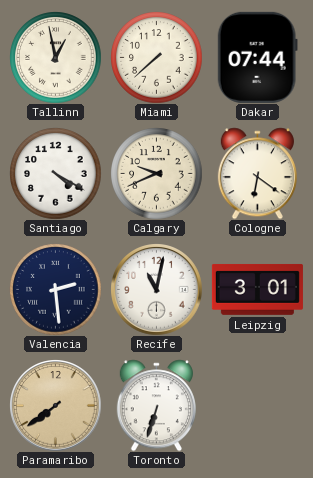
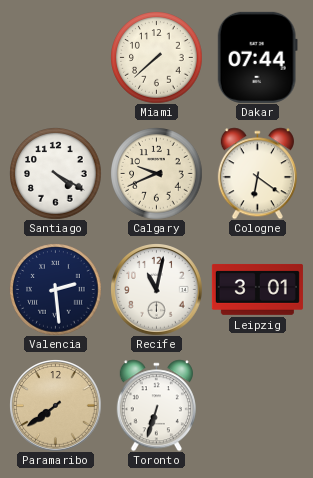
Tallinn: 12:58 -> none
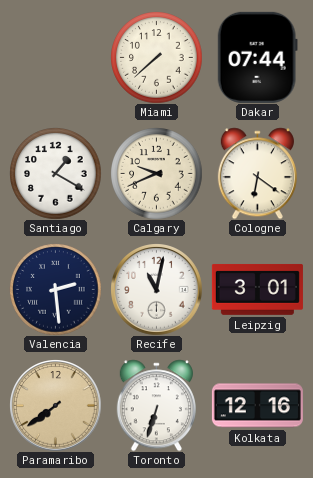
Santiago: 4:20 -> 1:20
Kolkata: none -> 12:16
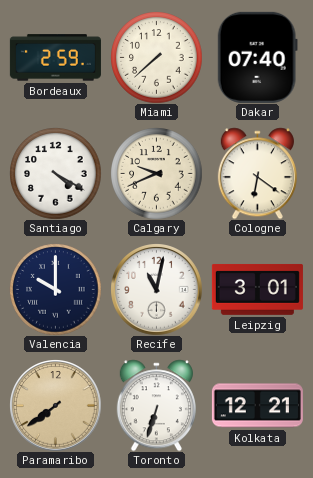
Bordeaux: none -> 2:59
Dakar: 07:44 -> 07:40
Santiago: 1:20 -> 4:20
Valencia: 2:29 -> 10:00
Kolkata: 12:16 -> 12:21
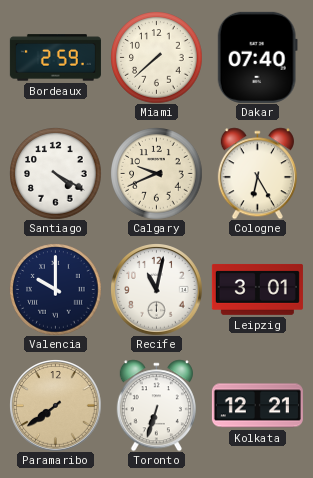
Cologne: 6:21 -> 6:25
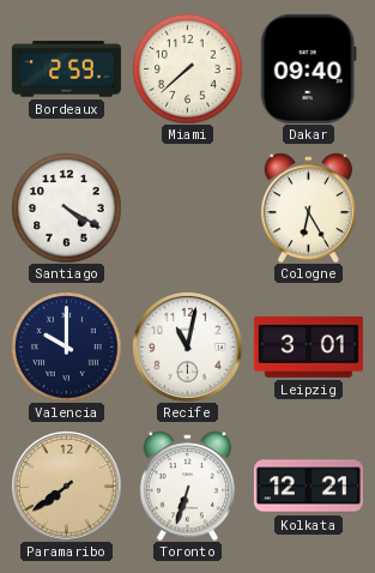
Dakar: 07:40 -> 09:40
Calgary: 9:41 -> none
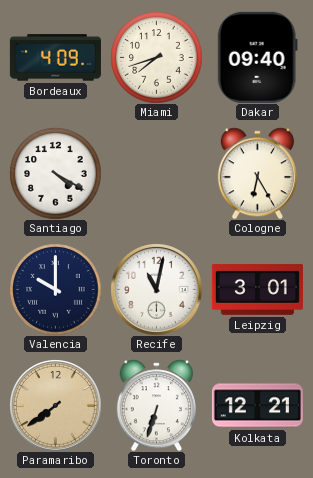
Bordeaux: 2:59 -> 4:09
Miami: 7:38 -> 7:42
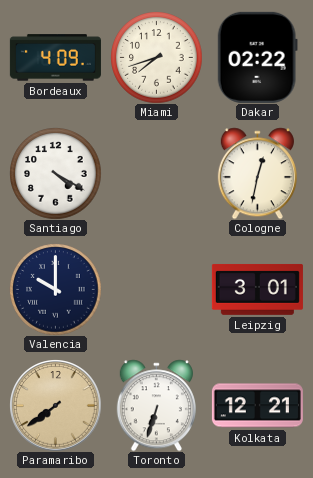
Dakar: 09:40 -> 02:22
Cologne: 6:25 -> 12:32
Recife: 11:02 -> none
